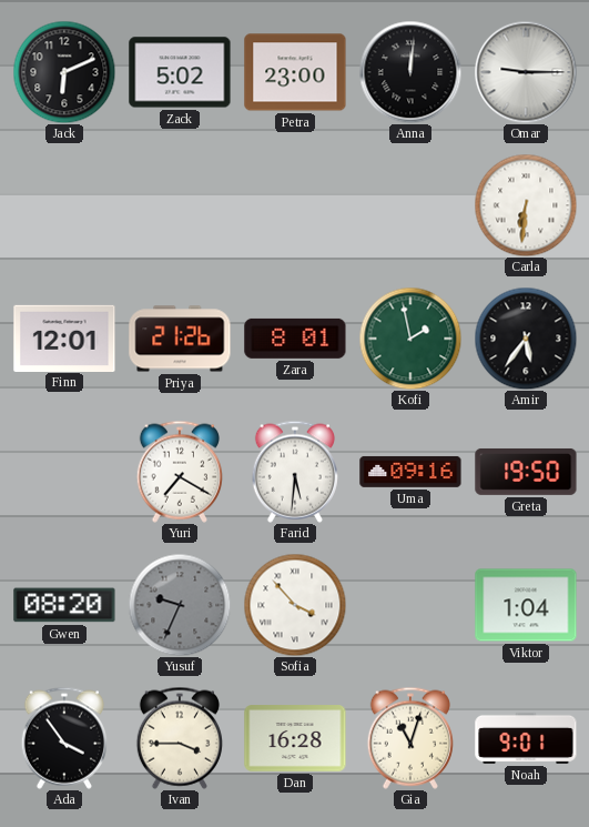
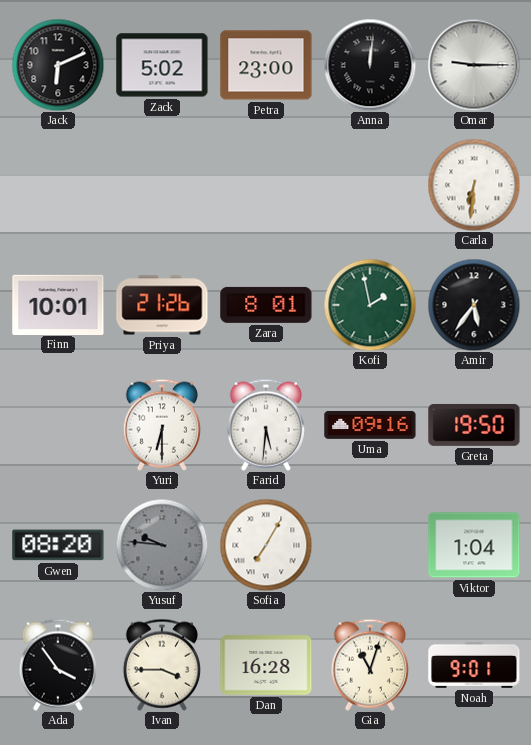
Finn: 12:01 -> 10:01
Yuri: 7:20 -> 6:30
Yusuf: 9:34 -> 9:46
Sofia: 3:53 -> 7:05
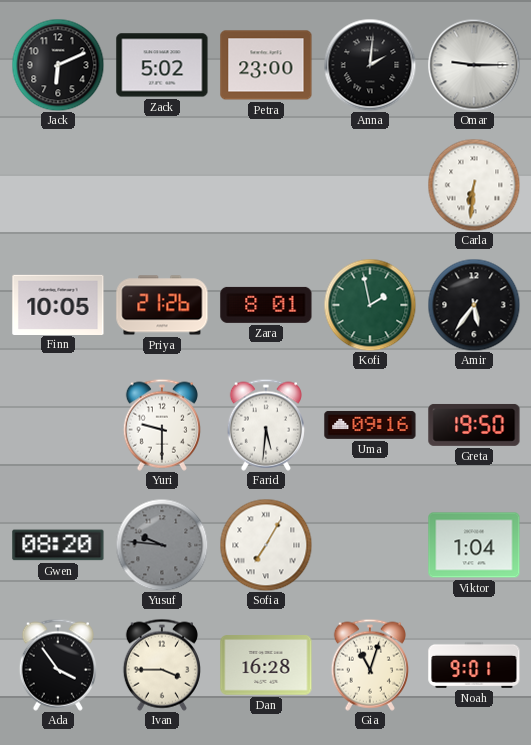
Anna: 12:01 -> 2:01
Finn: 10:01 -> 10:05
Yuri: 6:30 -> 9:30
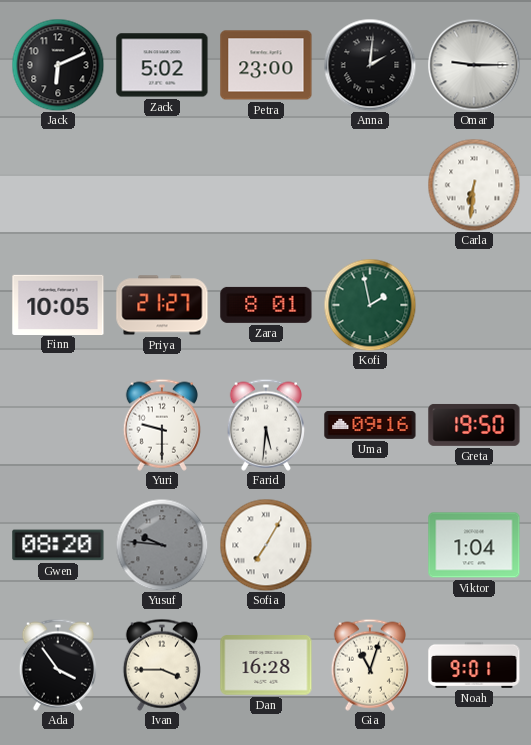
Priya: 21:26 -> 21:27
Amir: 5:36 -> none
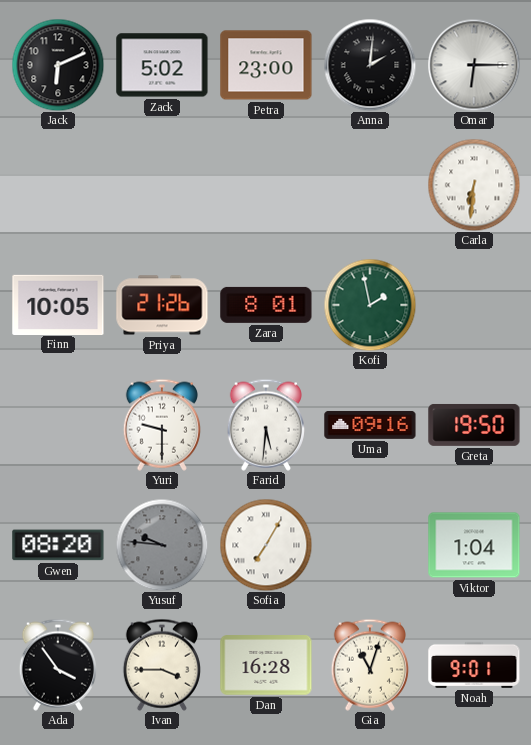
Omar: 9:15 -> 6:15
Priya: 21:27 -> 21:26
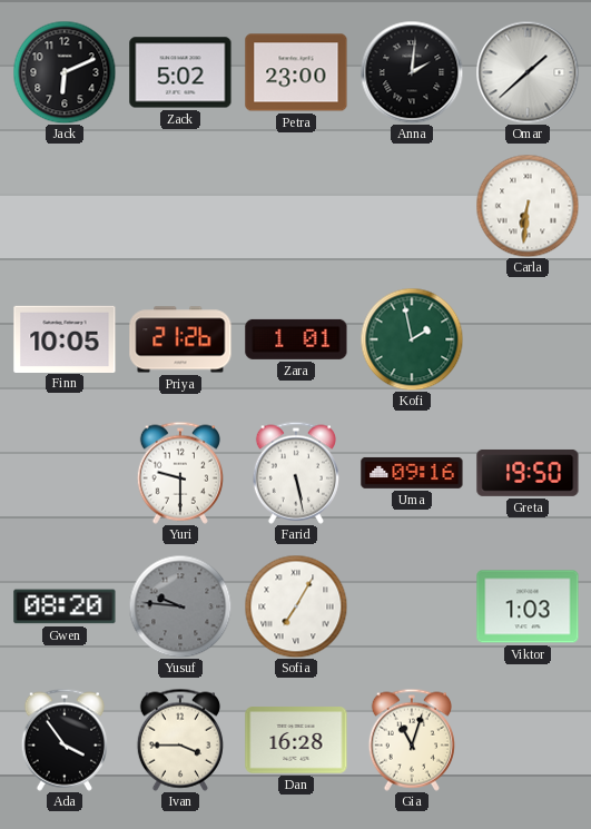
Omar: 6:15 -> 1:38
Zara: 8:01 -> 1:01
Farid: 5:31 -> 5:28
Viktor: 1:04 -> 1:03
Noah: 9:01 -> none
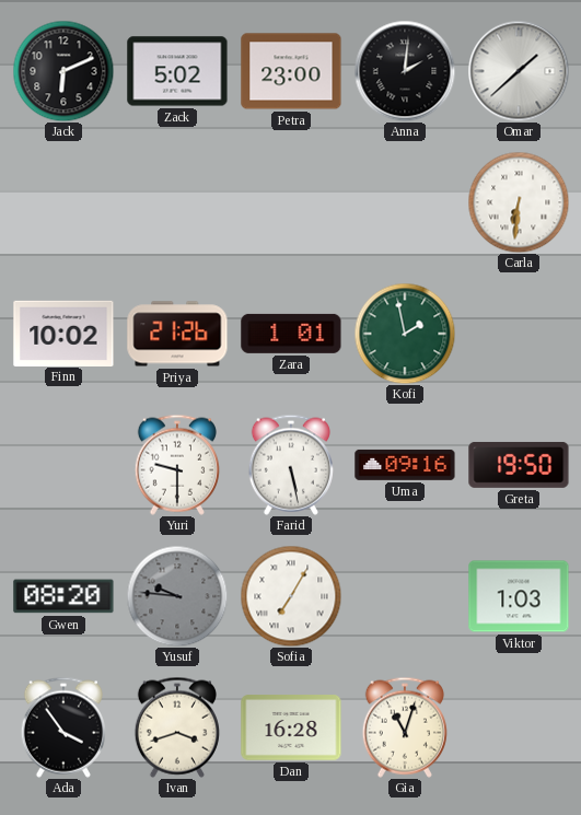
Finn: 10:05 -> 10:02
Ivan: 3:45 -> 3:42
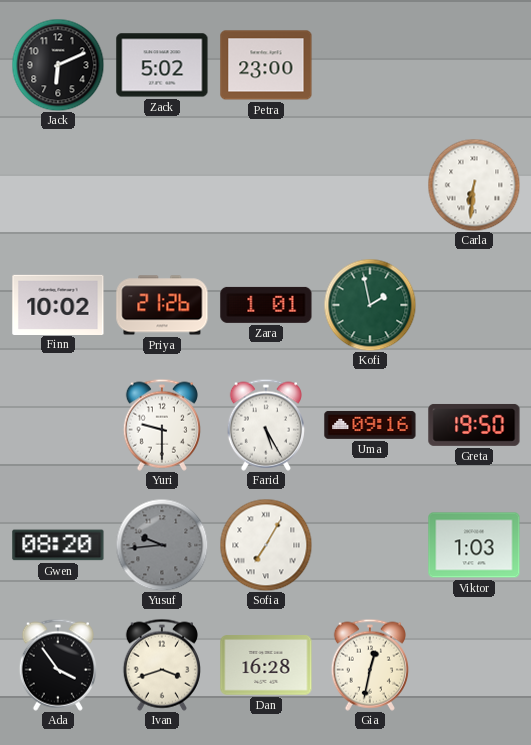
Anna: 2:01 -> none
Omar: 1:38 -> none
Farid: 5:28 -> 5:25
Yusuf: 9:46 -> 9:44
Gia: 11:03 -> 12:32
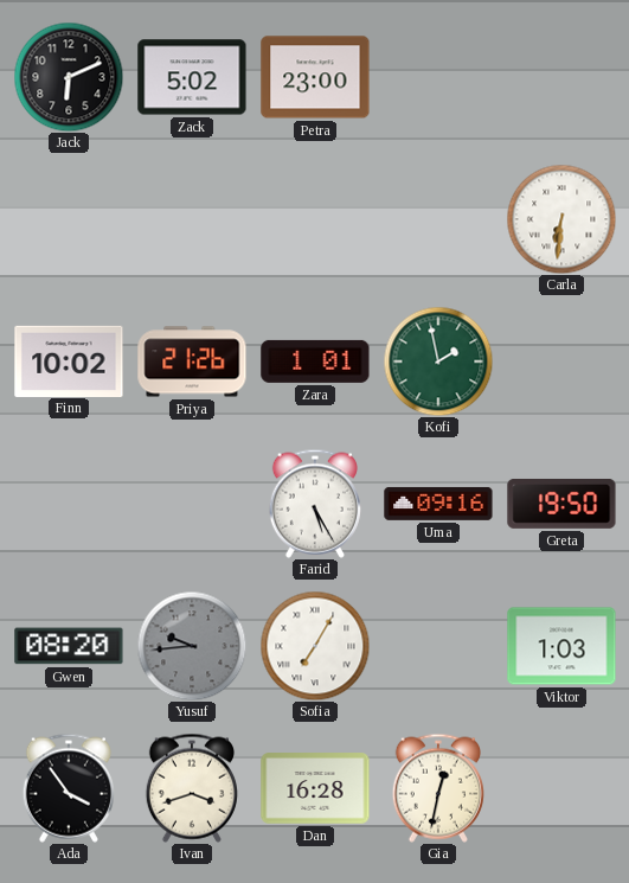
Yuri: 9:30 -> none
